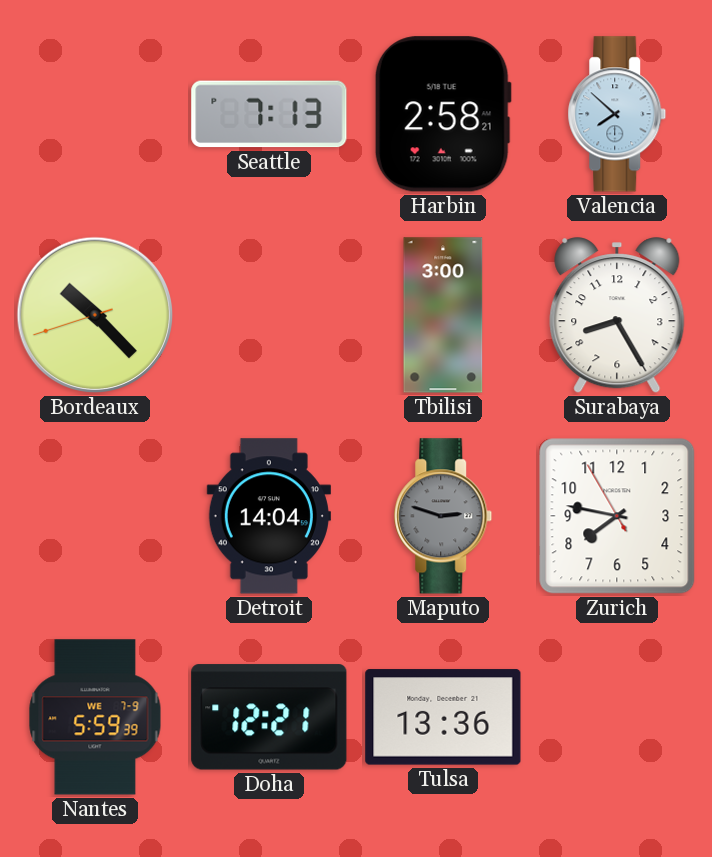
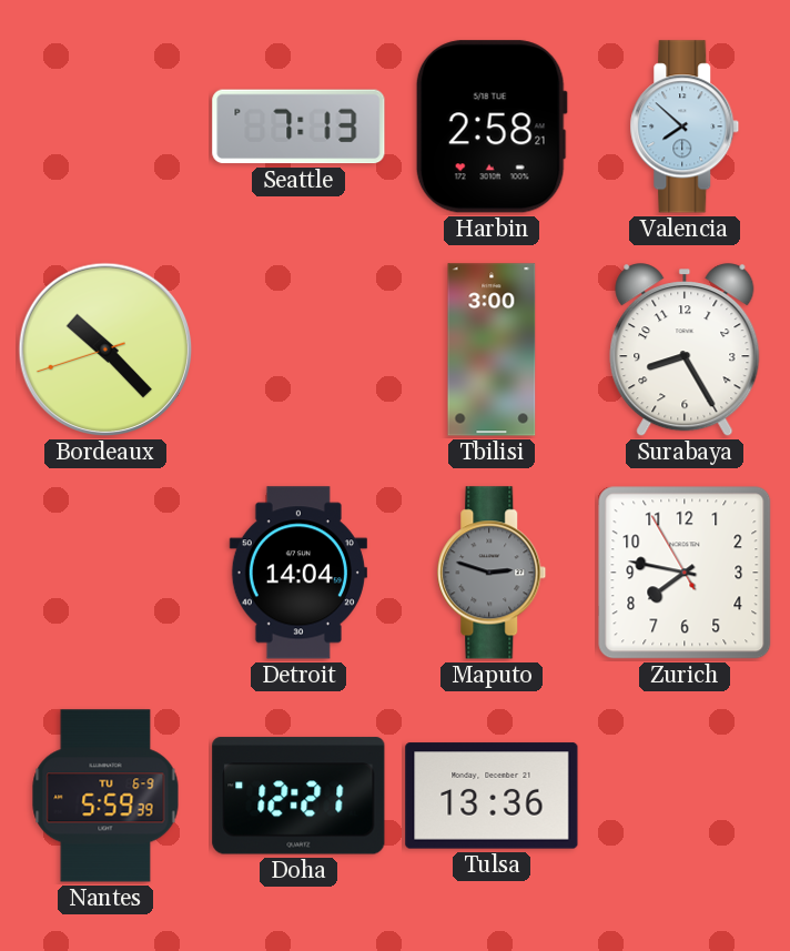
Nantes date: WE 7-9 -> TU 6-9
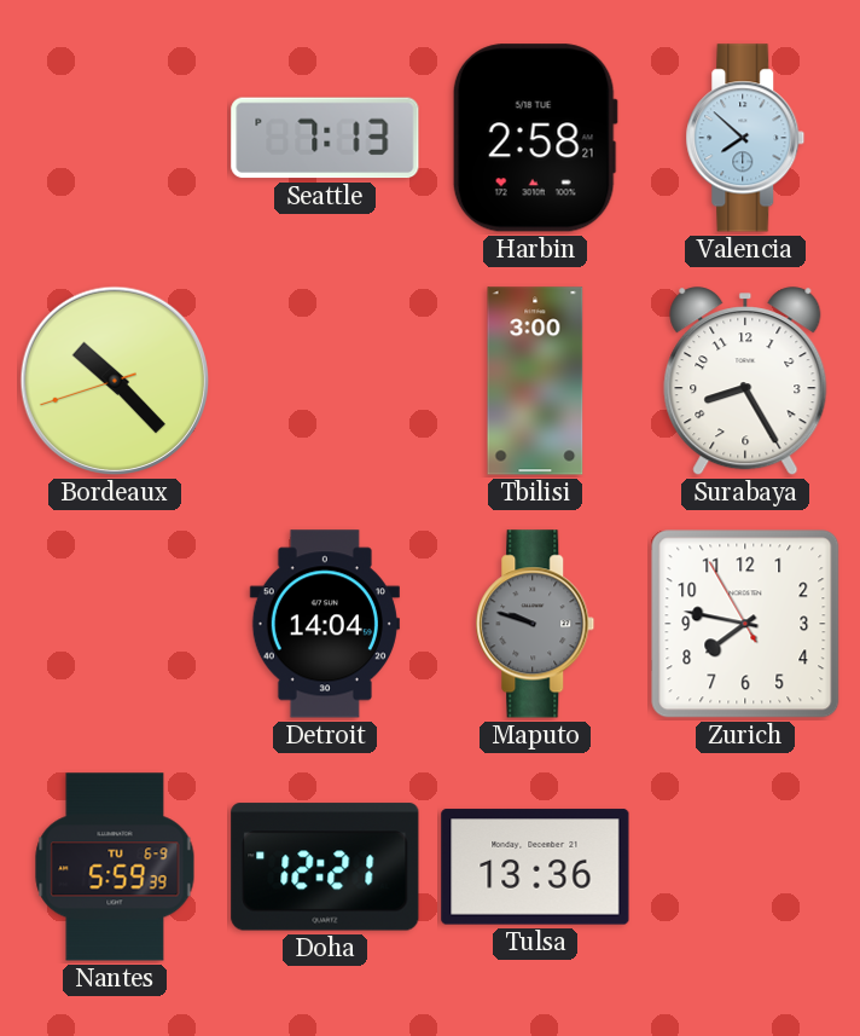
Maputo: 2:48 -> 9:48
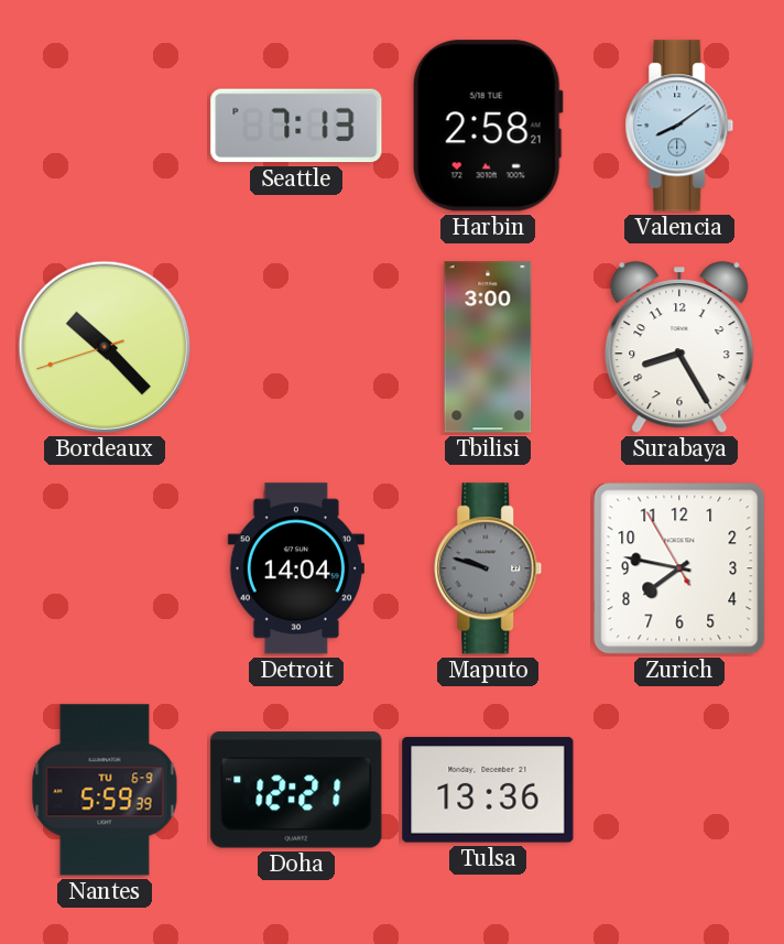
Valencia: 7:52 -> 8:09
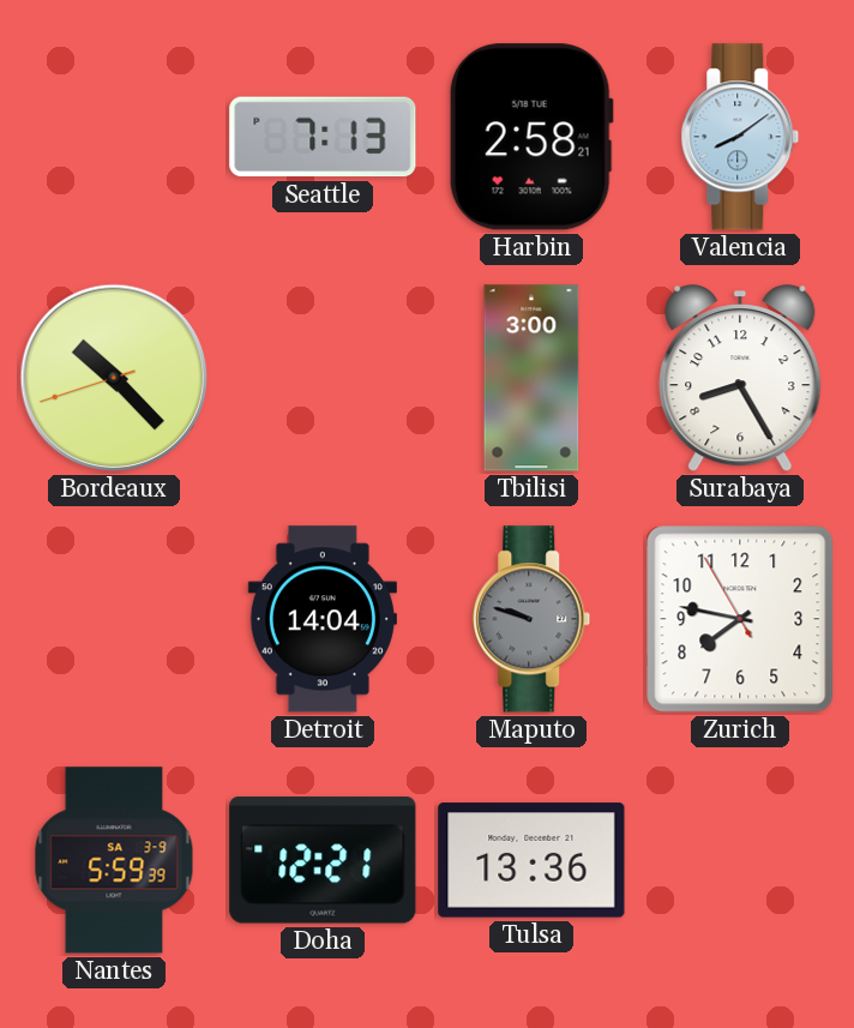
Nantes date: TU 6-9 -> SA 3-9
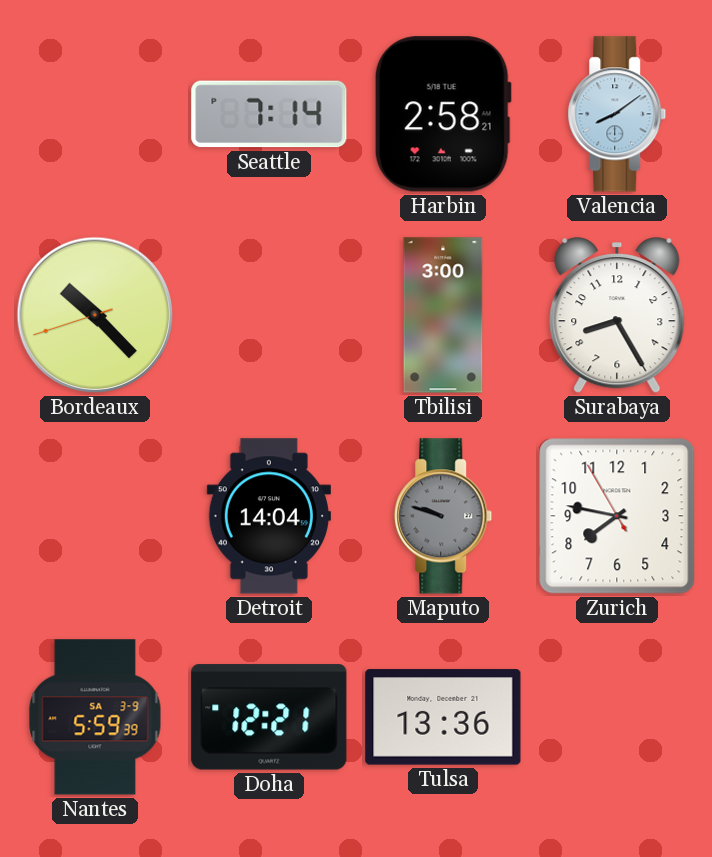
Seattle: 7:13 -> 7:14
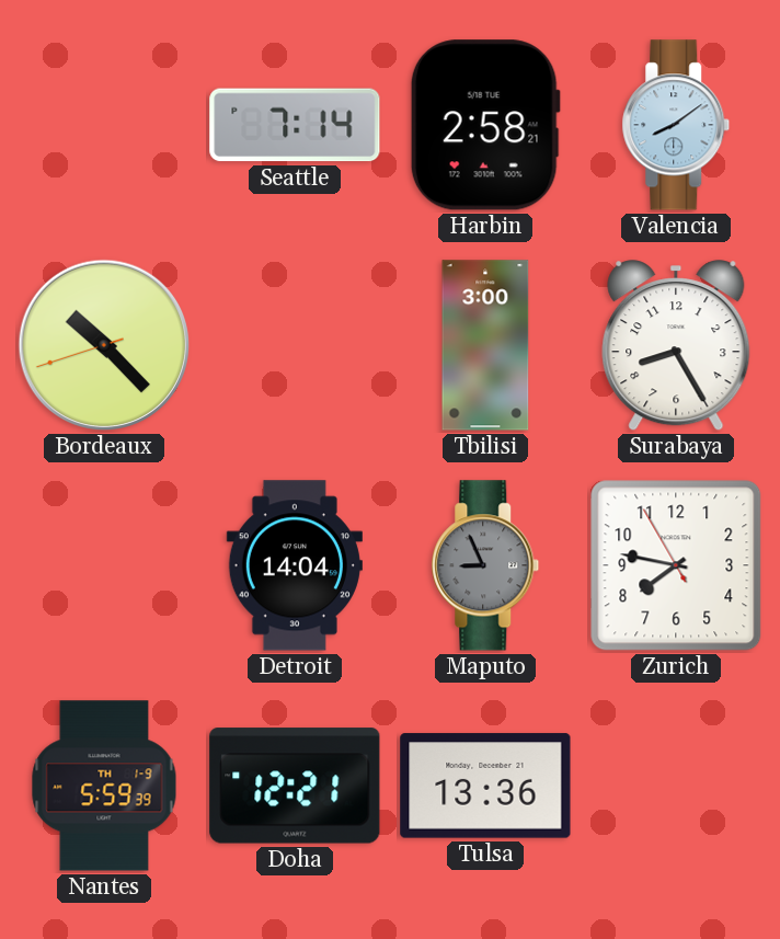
Maputo: 9:48 -> 8:56
Nantes date: SA 3-9 -> TH 1-9
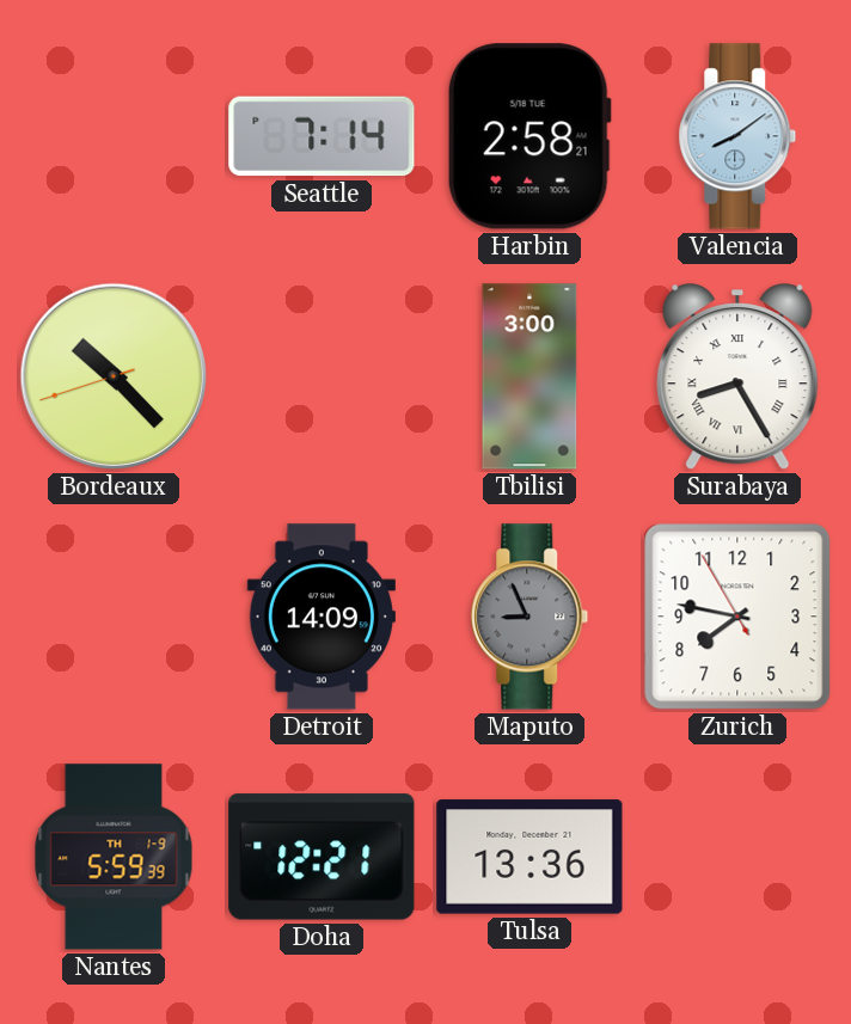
Surabaya numerals: Arabic -> Roman
Detroit: 14:04 -> 14:09
